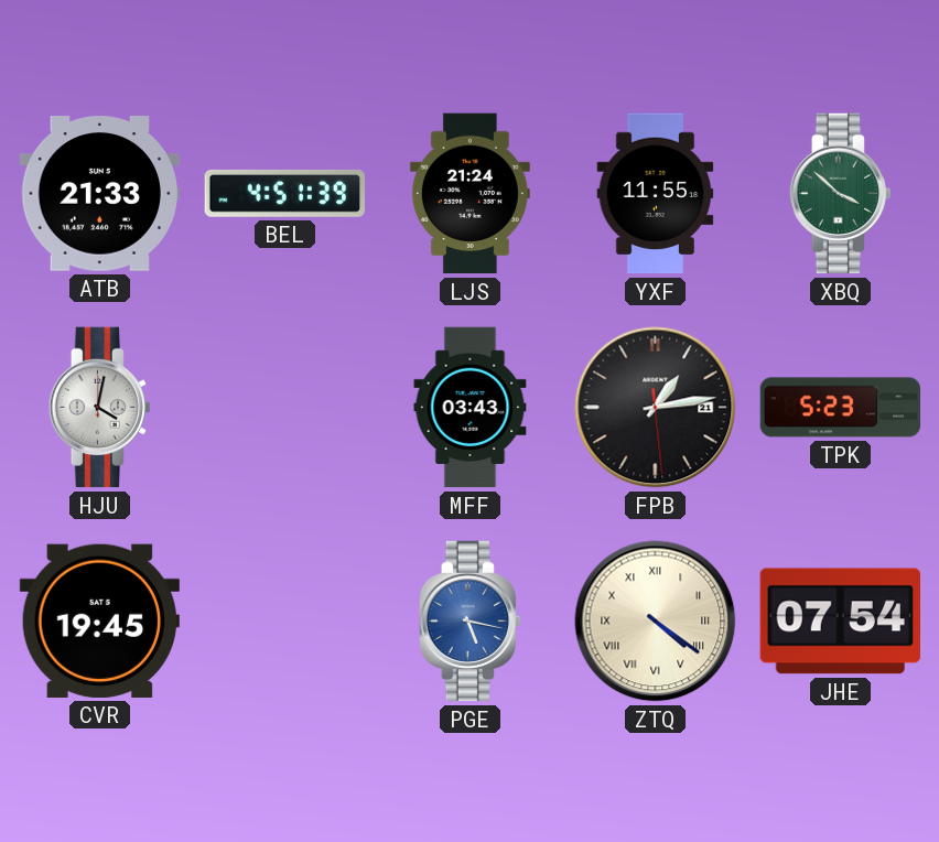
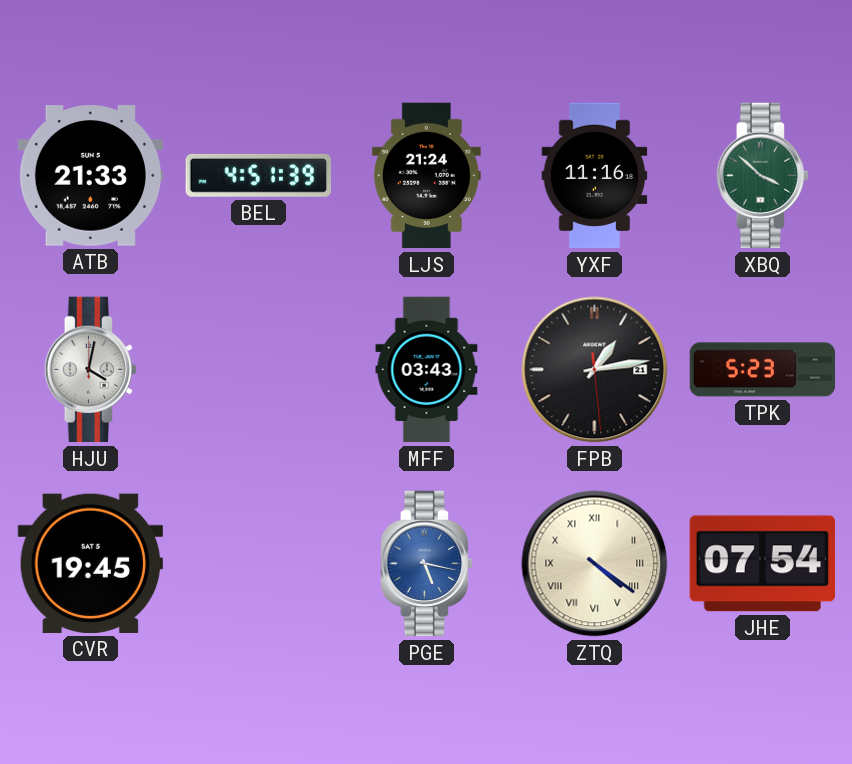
YXF: 11:55 -> 11:16
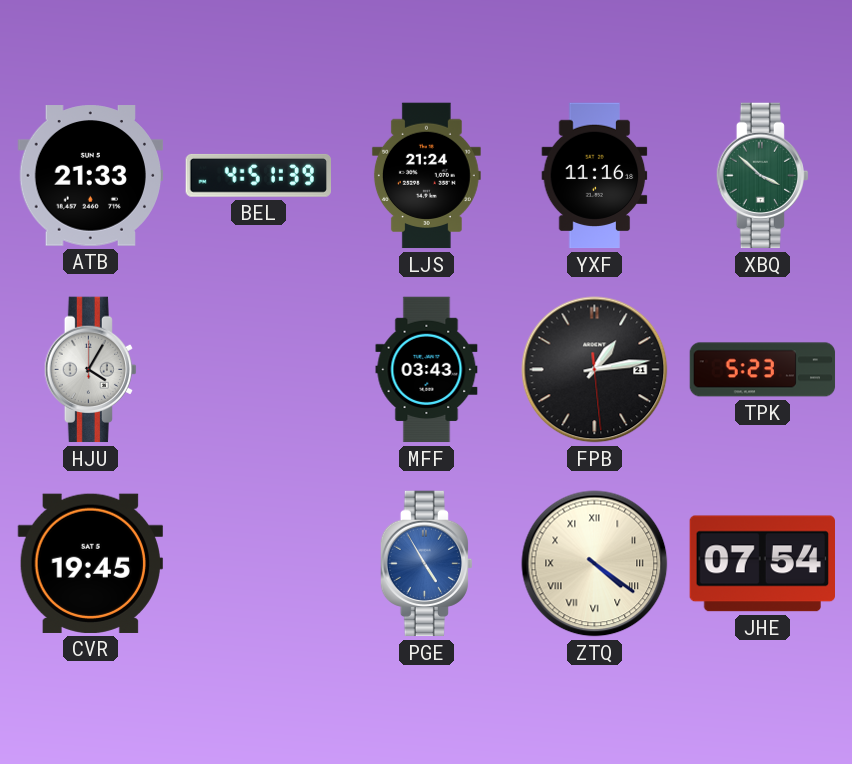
HJU: 4:02 -> 4:05
PGE: 5:17 -> 4:55
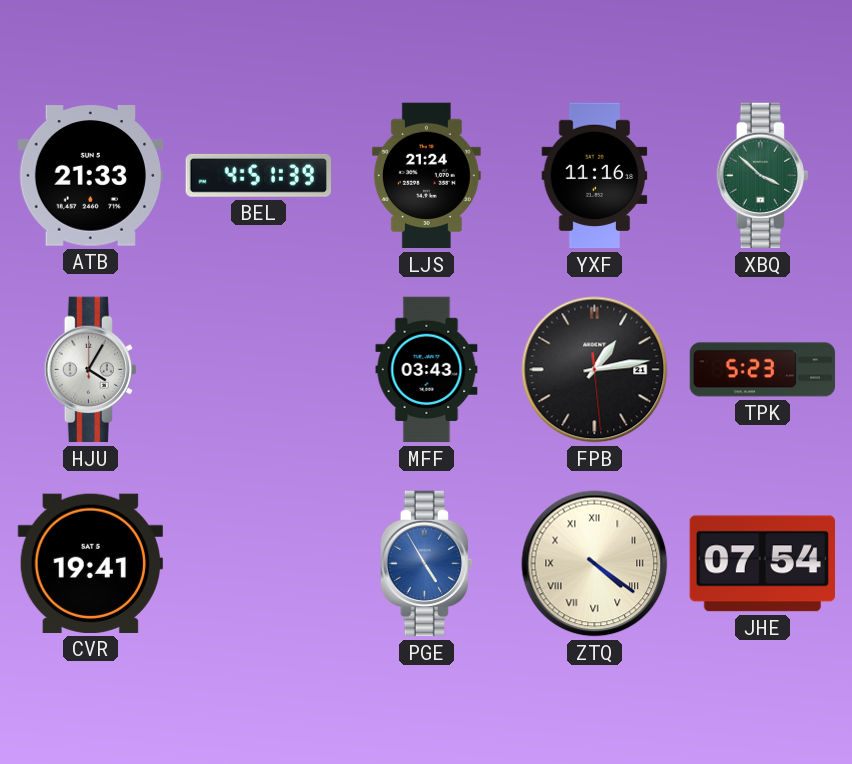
CVR: 19:45 -> 19:41
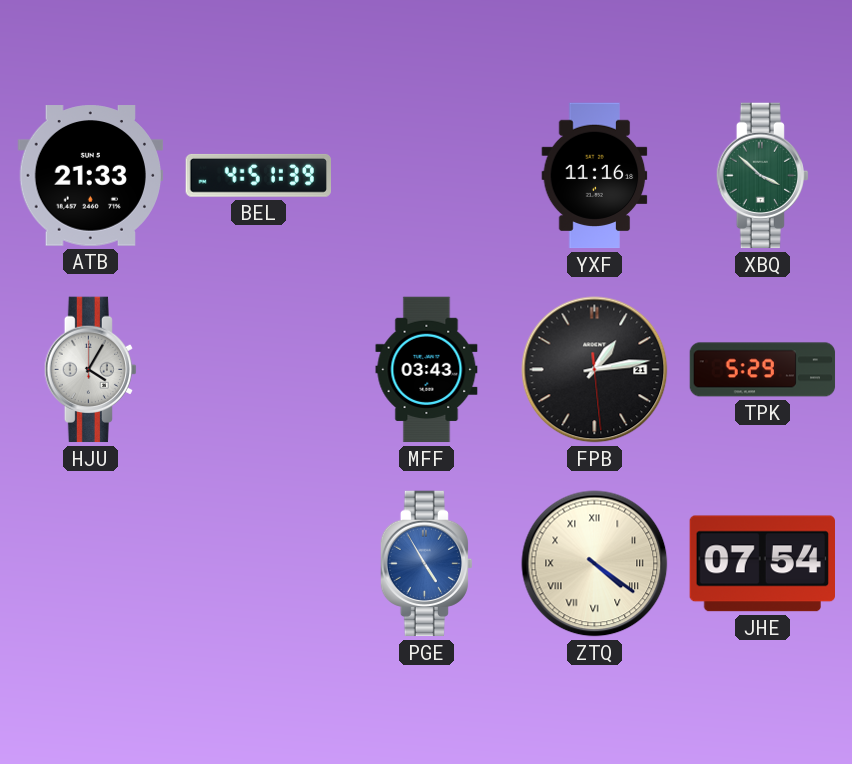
LJS: 21:24 -> none
TPK: 5:23 -> 5:29
CVR: 19:41 -> none
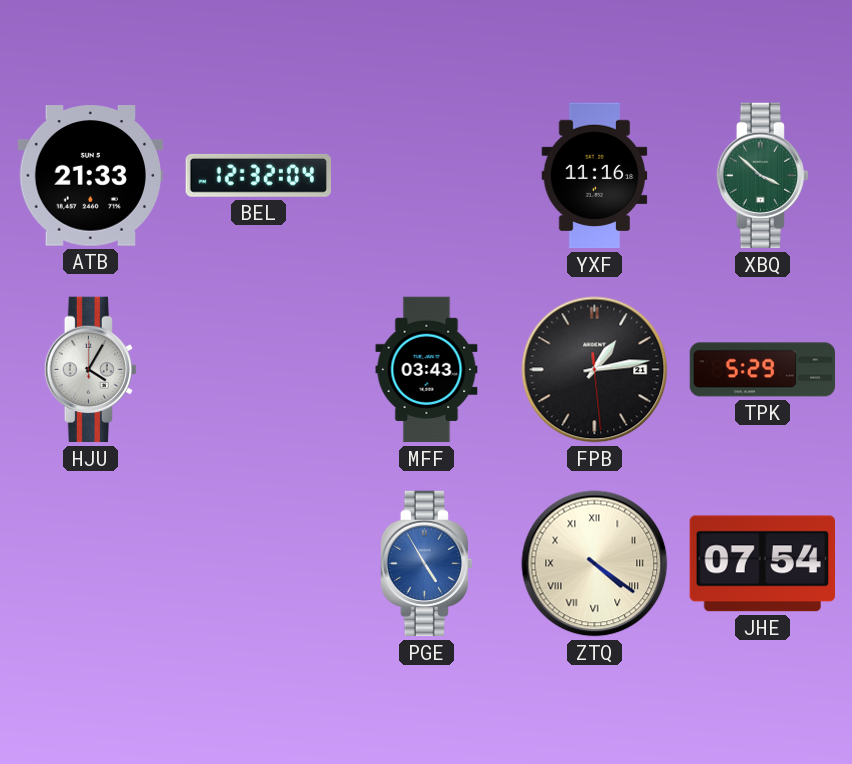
BEL: 4:51 -> 12:32
